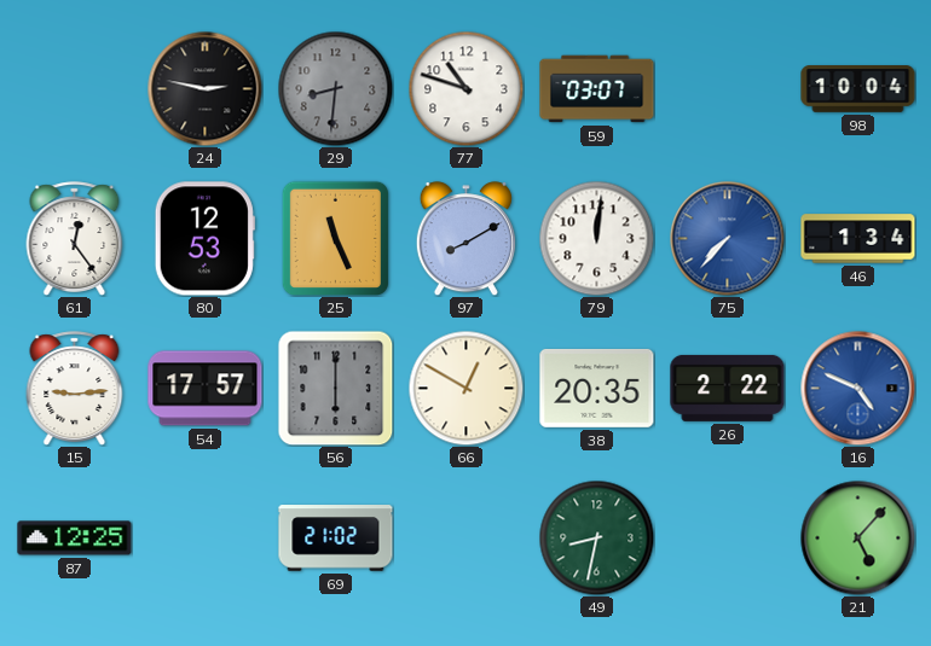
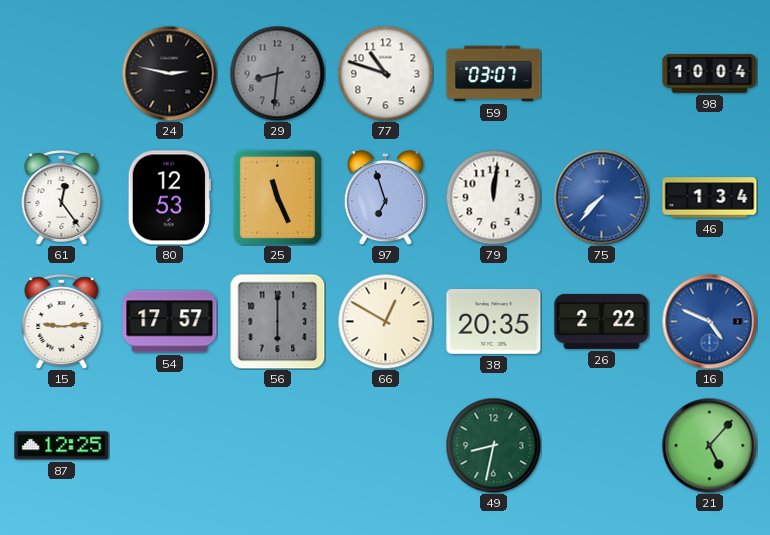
97: 8:10 -> 6:57
69: 21:02 -> none
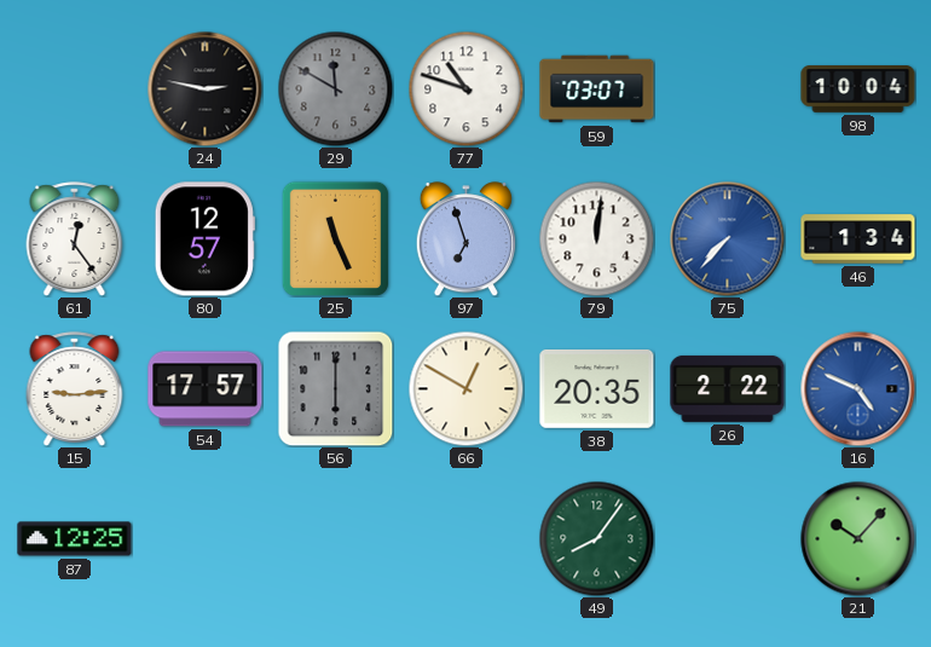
29: 8:31 -> 11:50
80: 12:53 -> 12:57
49: 8:32 -> 8:06
21: 5:07 -> 10:07
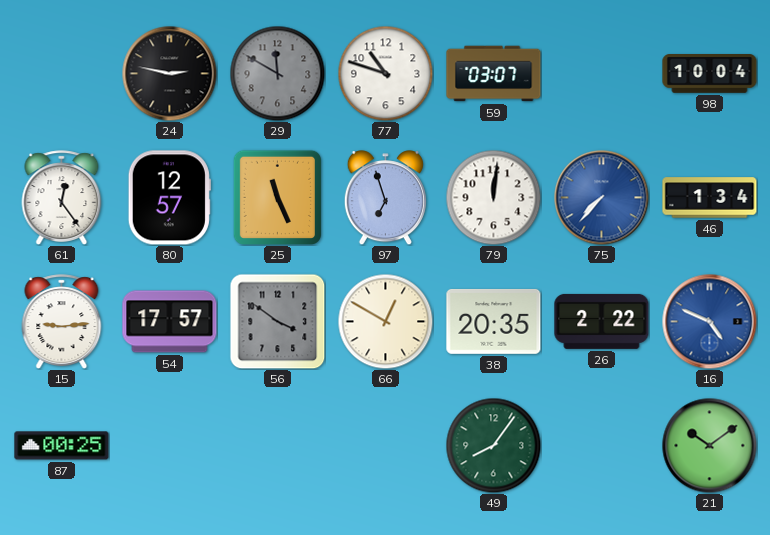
56: 6:00 -> 3:51
87: 12:25 -> 00:25
21: 10:07 -> 10:09
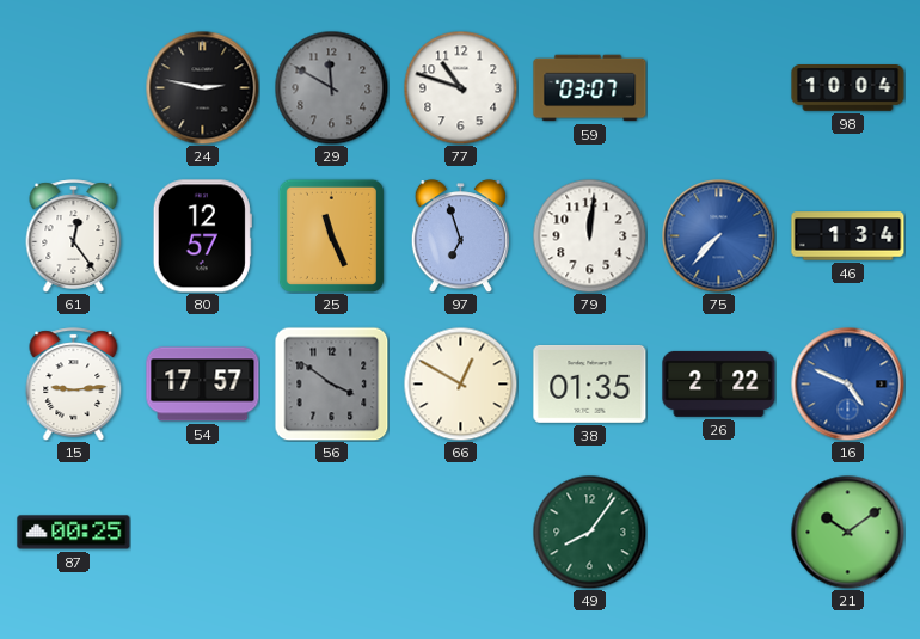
38: 20:35 -> 01:35
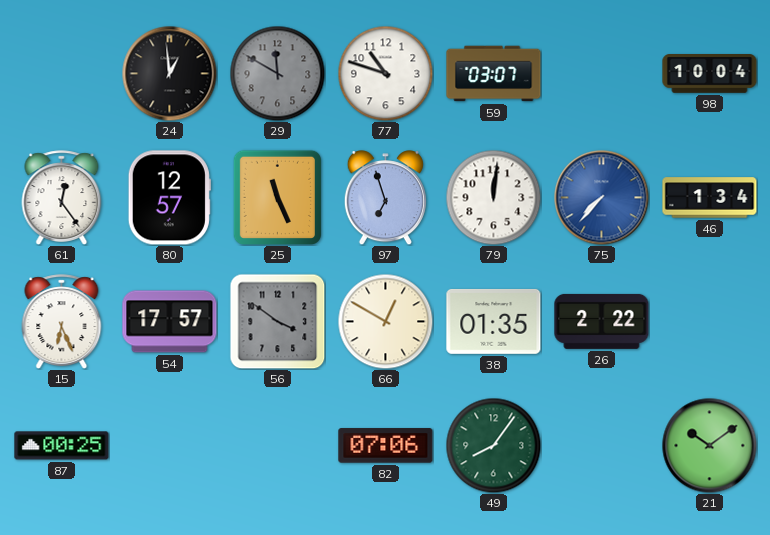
24: 2:47 -> 12:59
15: 9:14 -> 6:26
16: 4:49 -> none
82: none -> 07:06
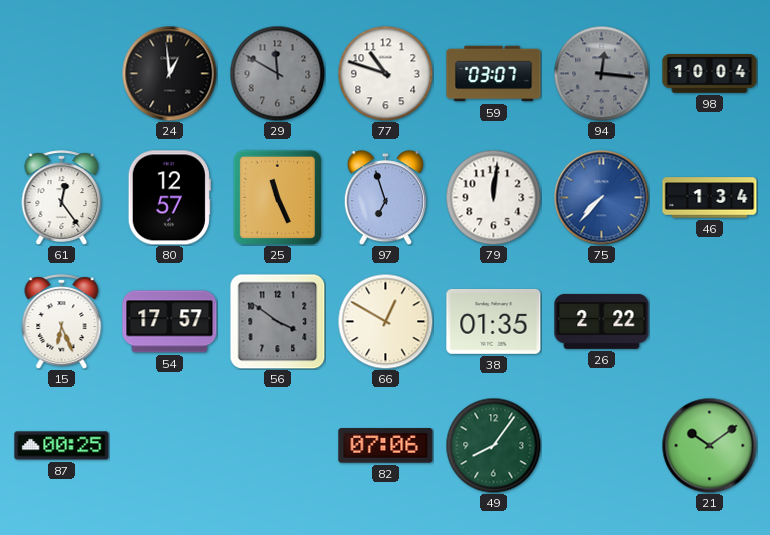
94: none -> 12:16
